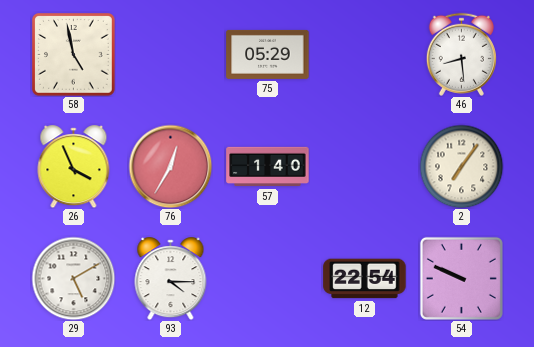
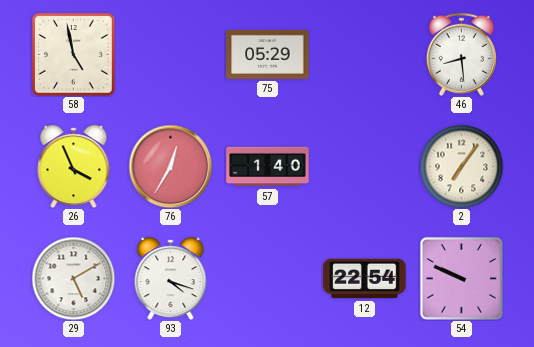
93: 4:15 -> 4:18
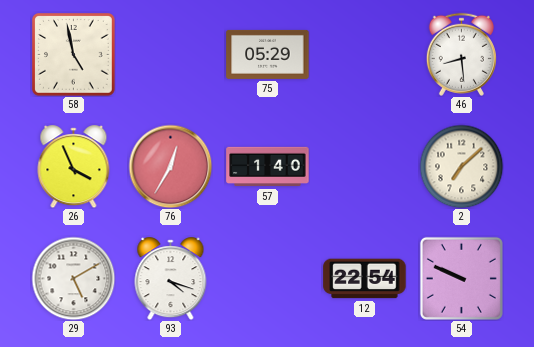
2: 7:06 -> 7:08
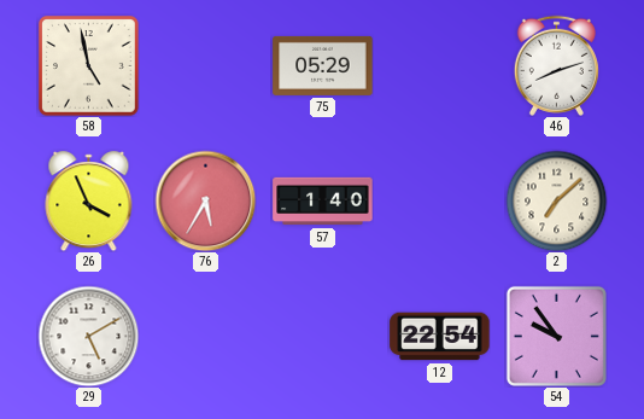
46: 8:29 -> 8:12
76: 12:35 -> 5:35
93: 4:18 -> none
54: 9:49 -> 9:54
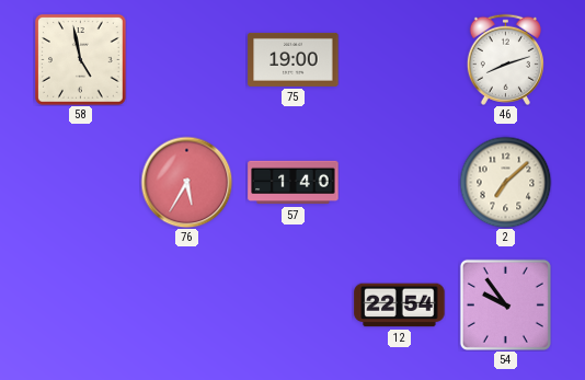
75: 05:29 -> 19:00
26: 3:56 -> none
29: 5:10 -> none
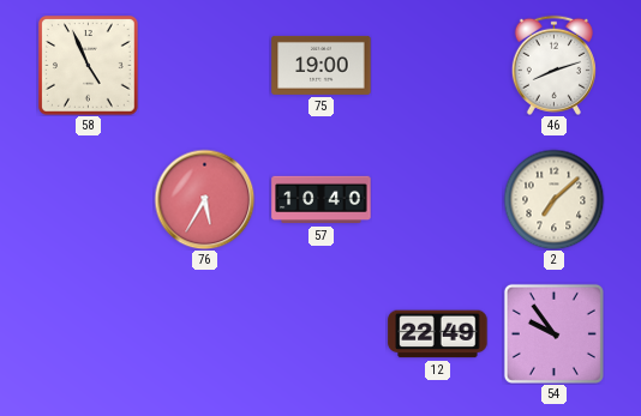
58: 4:58 -> 4:56
57: 1:40 -> 10:40
12: 22:54 -> 22:49
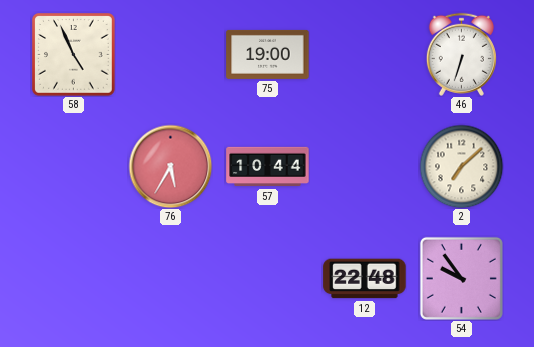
46: 8:12 -> 6:33
57: 10:40 -> 10:44
12: 22:49 -> 22:48
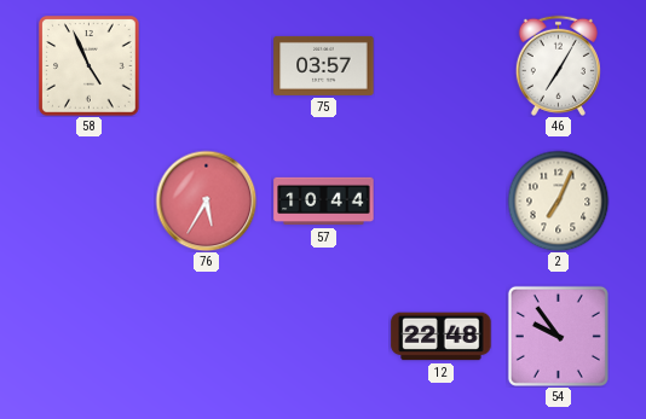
75: 19:00 -> 03:57
46: 6:33 -> 7:05
2: 7:08 -> 7:04
